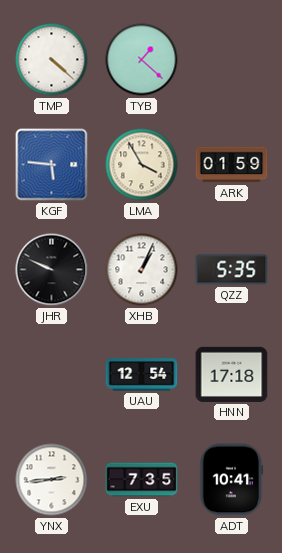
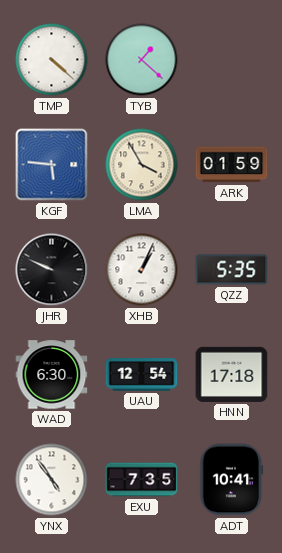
WAD: none -> 6:30
YNX: 2:44 -> 4:54
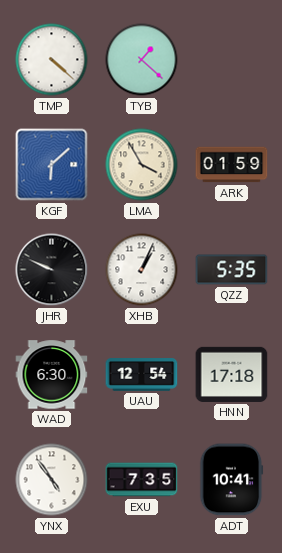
KGF: 5:46 -> 6:08
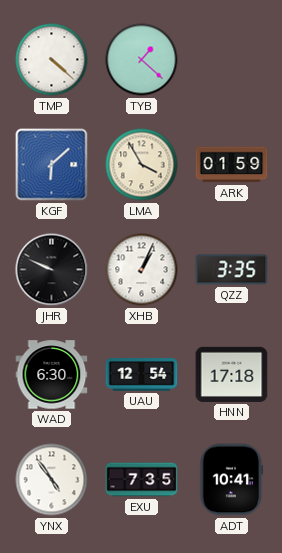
QZZ: 5:35 -> 3:35
